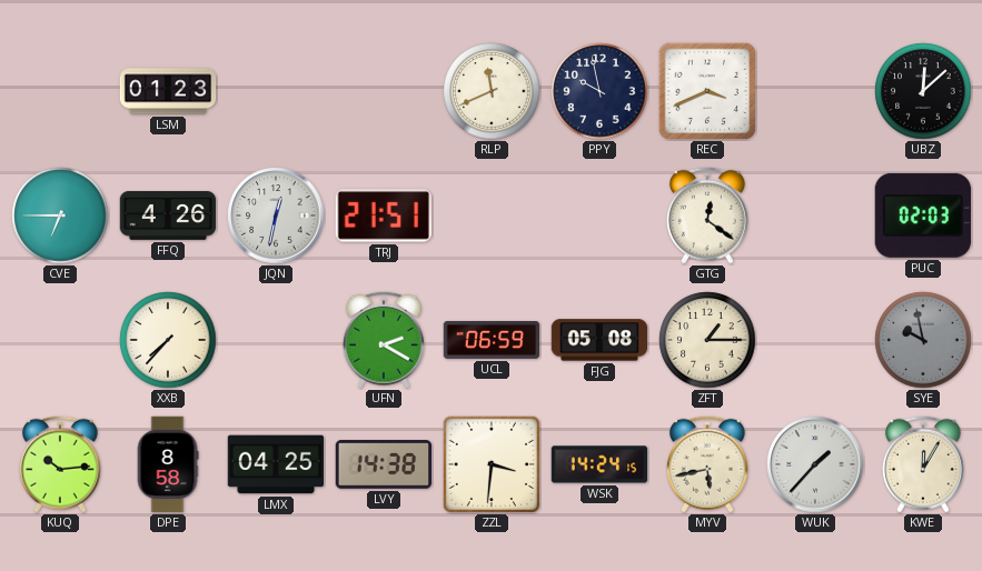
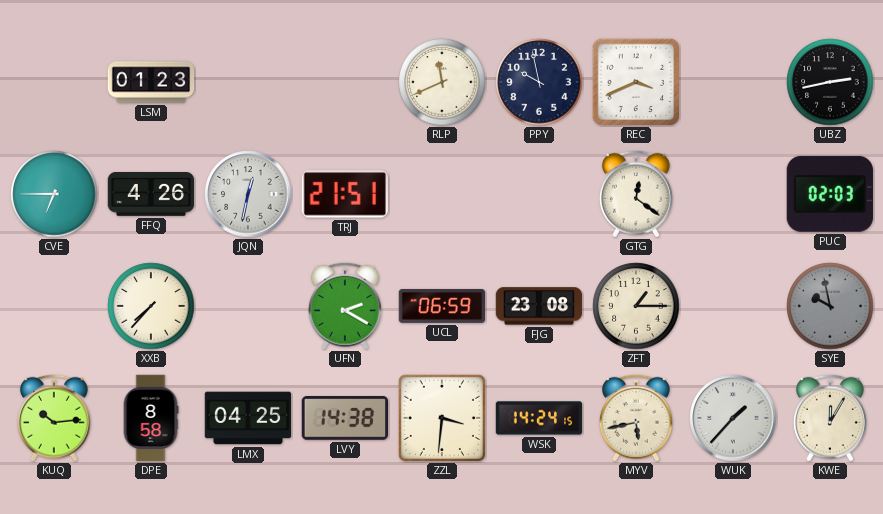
UBZ: 12:08 -> 2:43
FJG: 05:08 -> 23:08
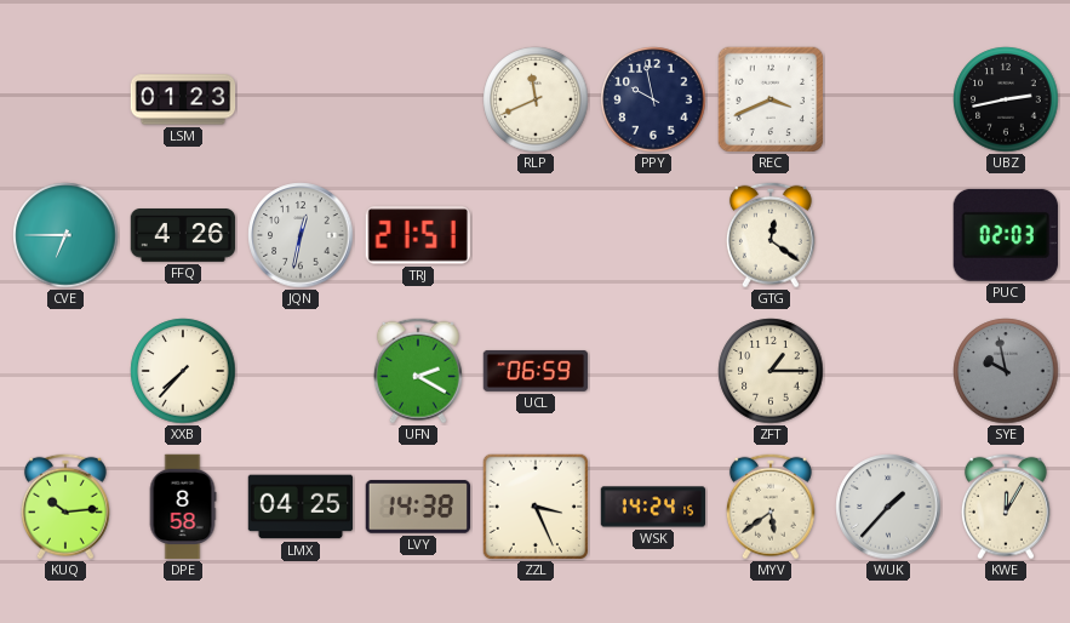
FJG: 23:08 -> none
ZZL: 3:31 -> 3:26
MYV: 5:43 -> 5:39
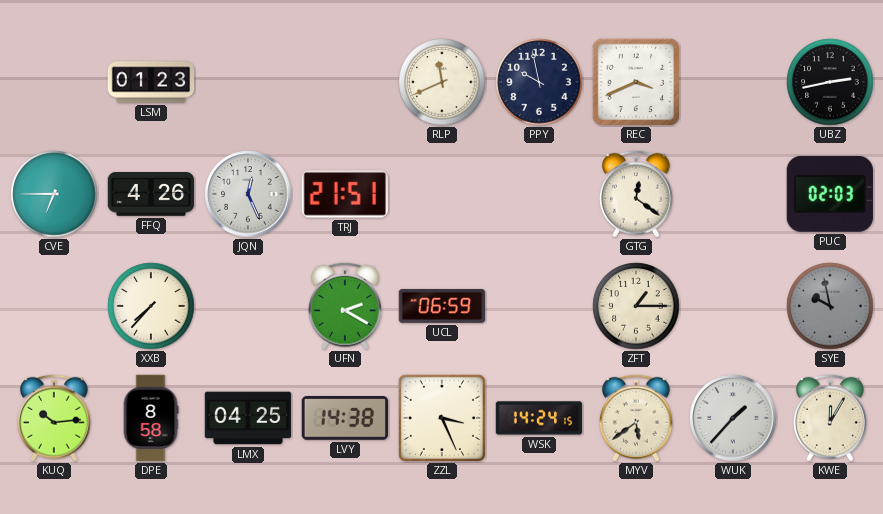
JQN: 12:32 -> 12:26
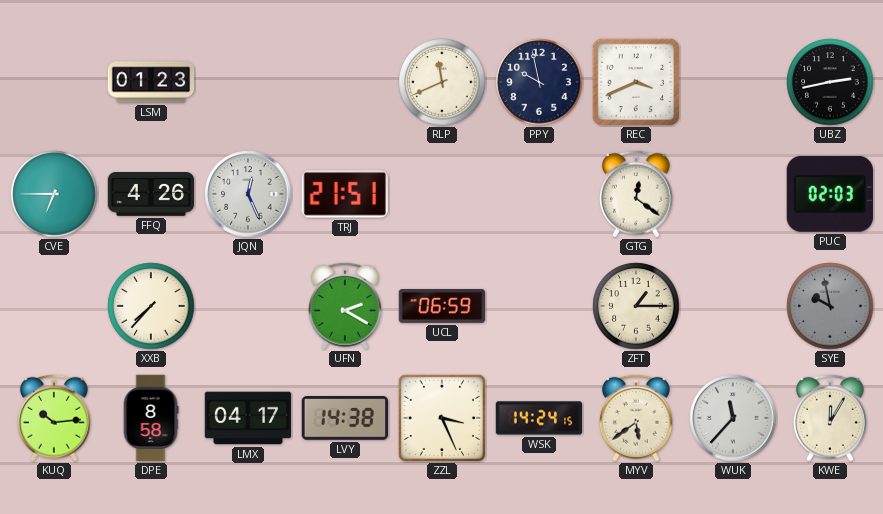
LMX: 04:25 -> 04:17
WUK: 1:37 -> 11:37
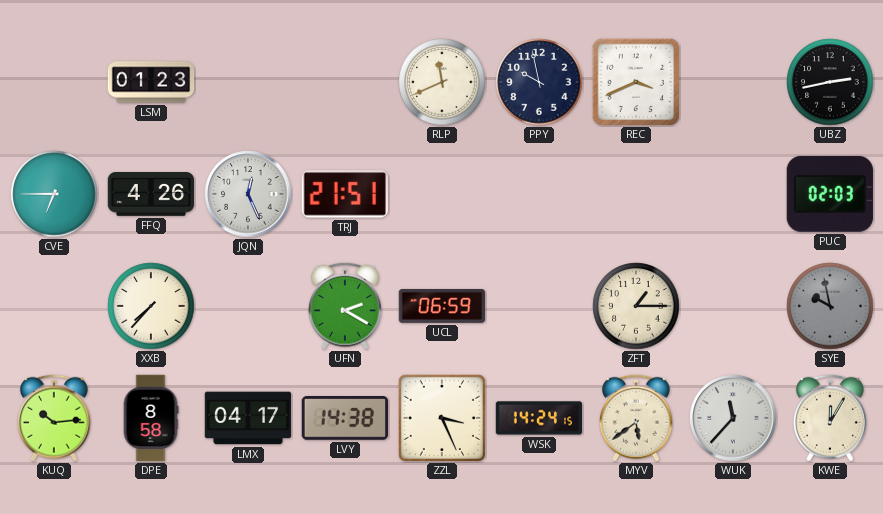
GTG: 12:21 -> none
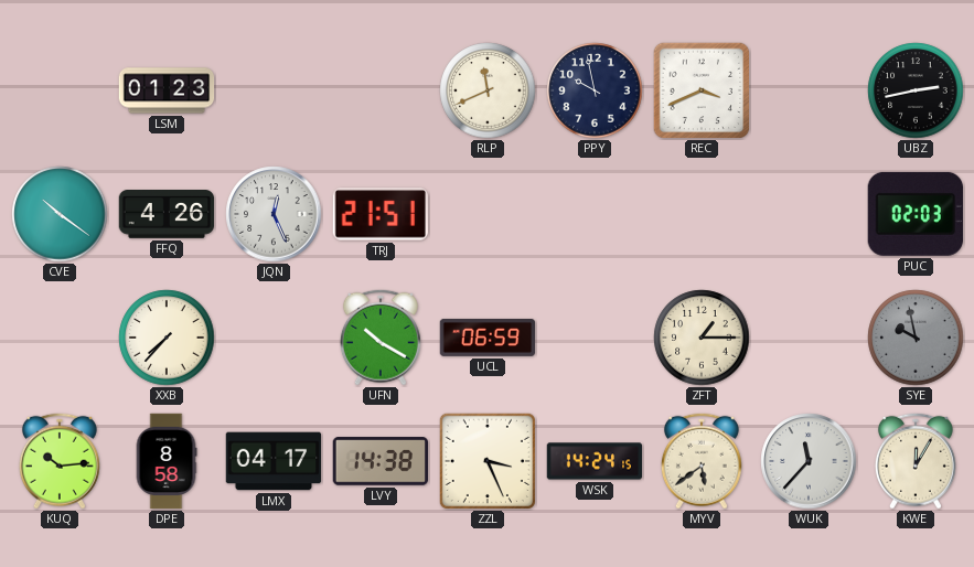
CVE: 6:45 -> 10:21
UFN: 2:20 -> 10:20
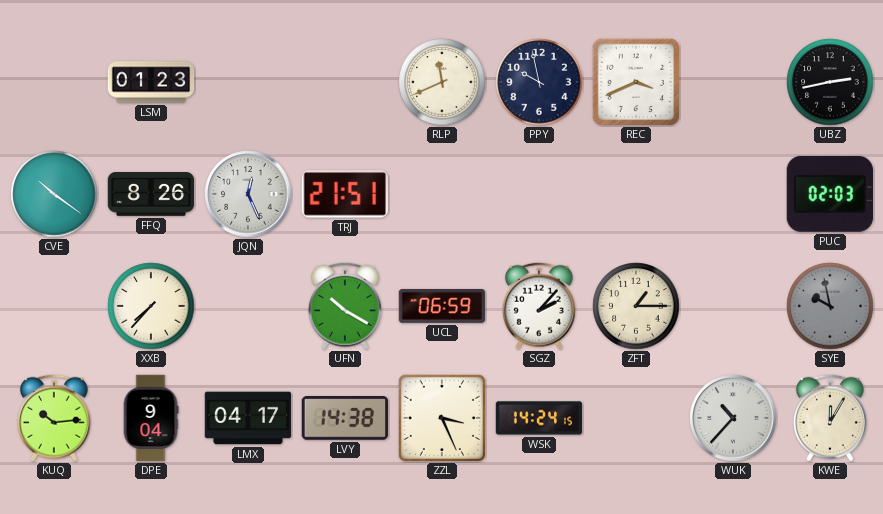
FFQ: 4:26 -> 8:26
SGZ: none -> 2:07
DPE: 8:58 -> 9:04
MYV: 5:39 -> none
WUK: 11:37 -> 10:37
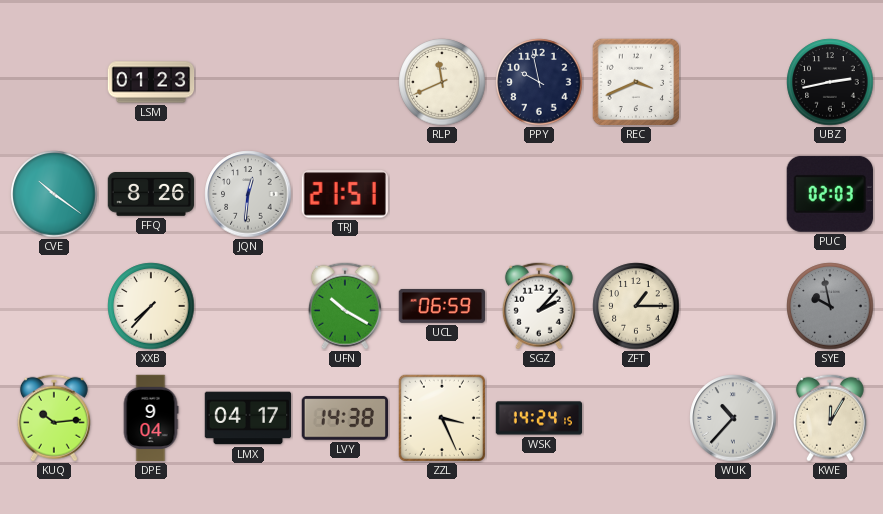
JQN: 12:26 -> 12:31
